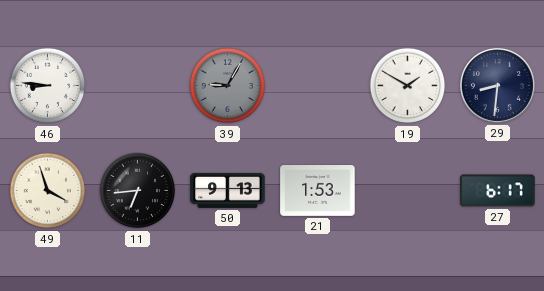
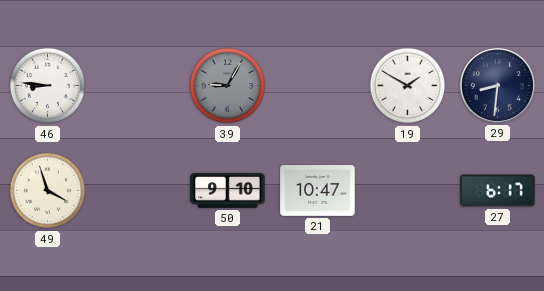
11: 6:44 -> none
50: 9:13 -> 9:10
21: 1:53 -> 10:47
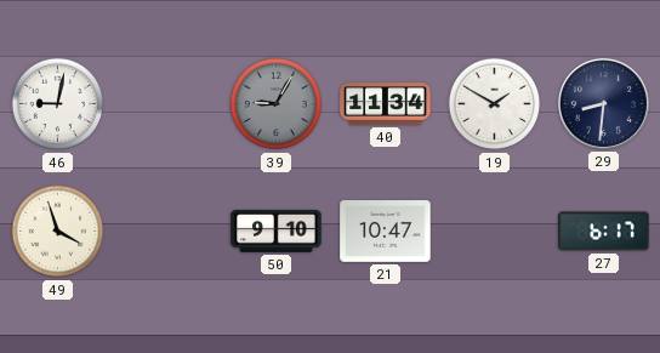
46: 8:46 -> 9:02
40: none -> 11:34
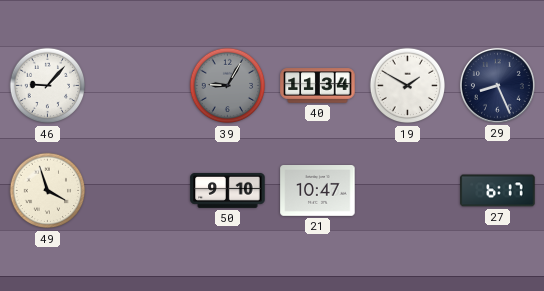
46: 9:02 -> 9:07
29: 8:31 -> 8:26
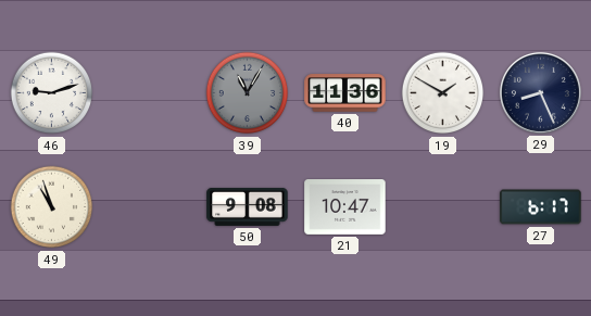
46: 9:07 -> 9:12
39: 9:05 -> 11:05
40: 11:34 -> 11:36
49: 3:57 -> 10:57
50: 9:10 -> 9:08
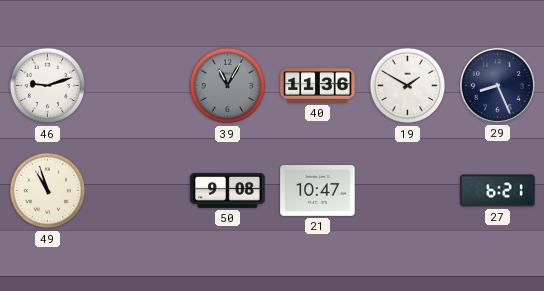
27: 6:17 -> 6:21
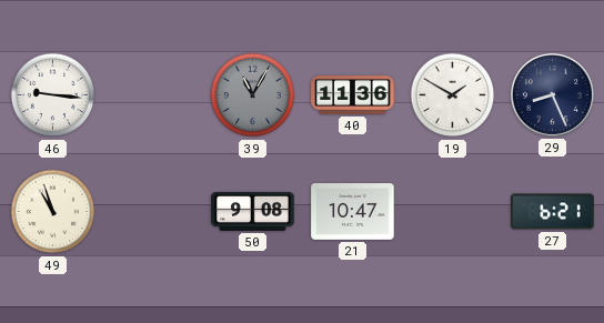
46: 9:12 -> 9:16
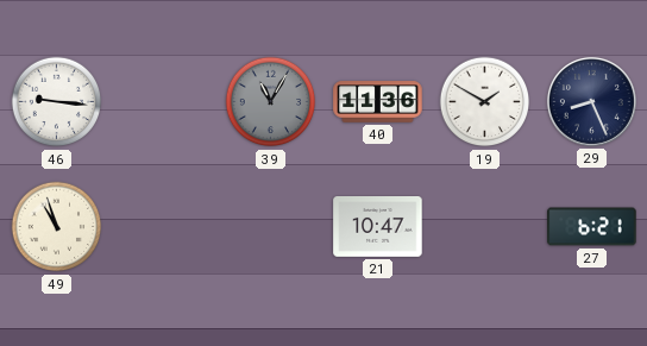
50: 9:08 -> none
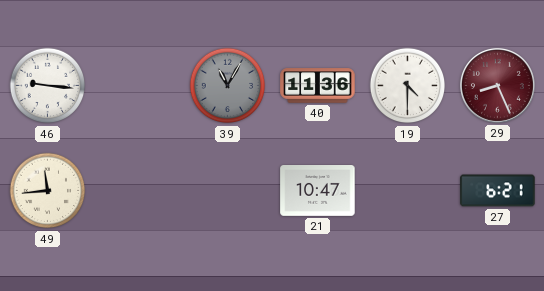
19: 1:50 -> 4:30
29 dial: navy -> burgundy
49: 10:57 -> 11:44
